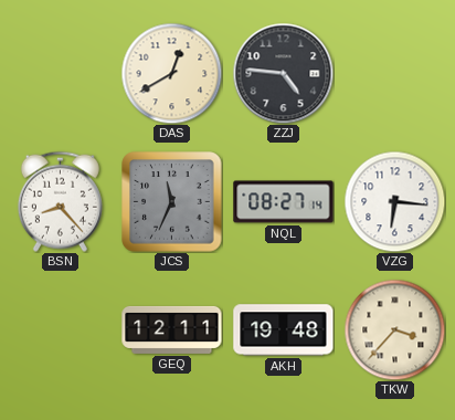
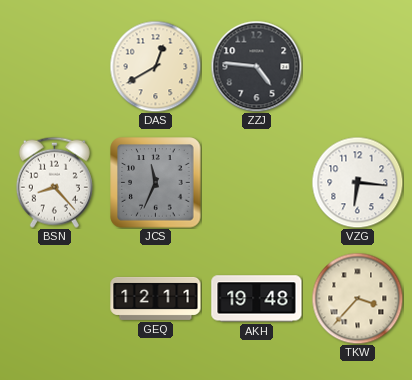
NQL: 08:27 -> none
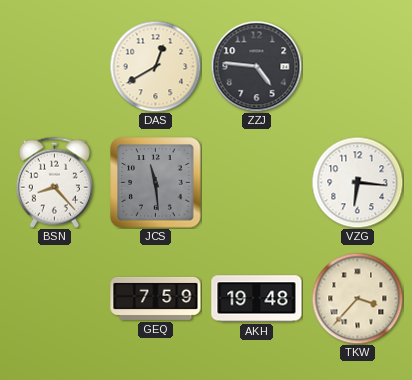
JCS: 11:34 -> 11:29
GEQ: 12:11 -> 7:59
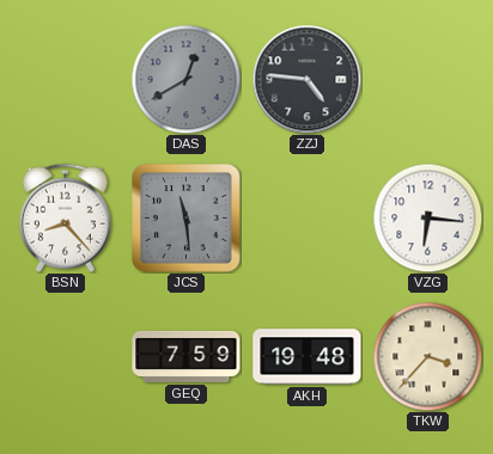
DAS dial: cream -> grey
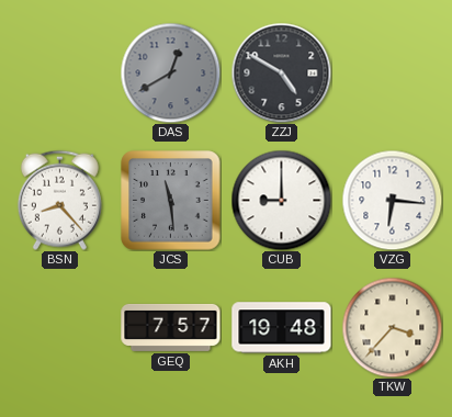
ZZJ: 4:46 -> 4:50
CUB: none -> 9:00
GEQ: 7:59 -> 7:57
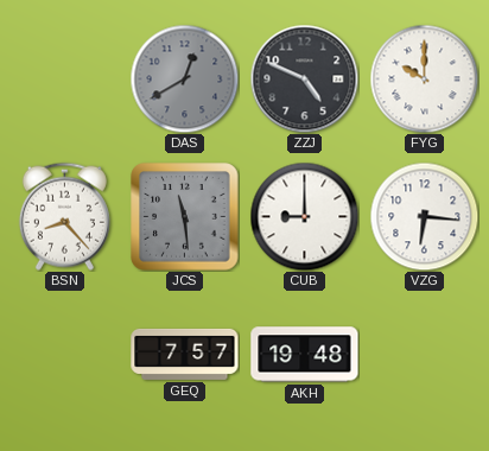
ZZJ: 4:50 -> 4:49
FYG: none -> 10:00
TKW: 3:37 -> none
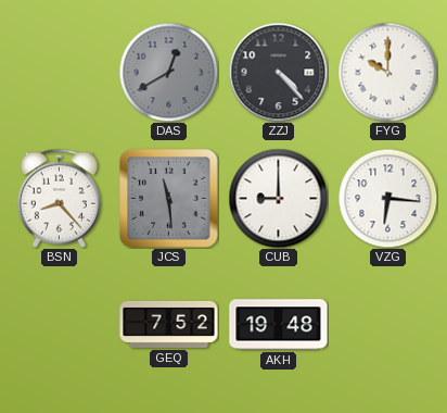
ZZJ: 4:49 -> 4:23
GEQ: 7:57 -> 7:52
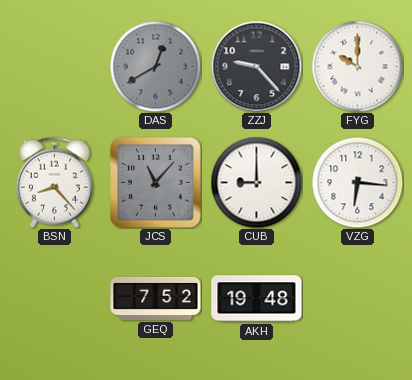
ZZJ: 4:23 -> 9:23
JCS: 11:29 -> 11:07
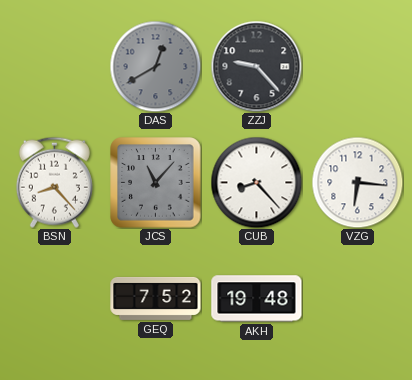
FYG: 10:00 -> none
CUB: 9:00 -> 8:23
